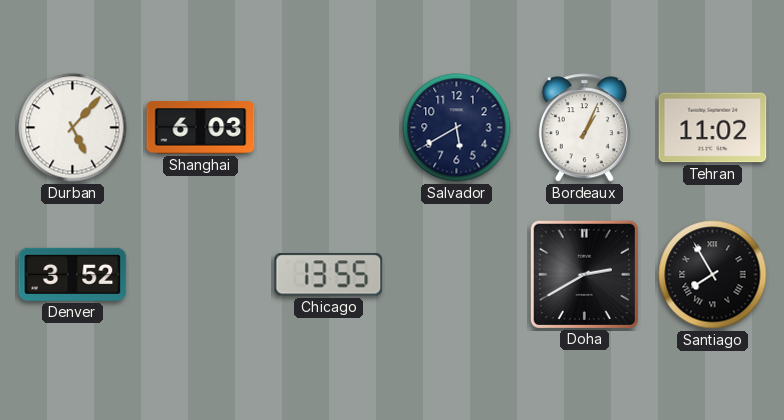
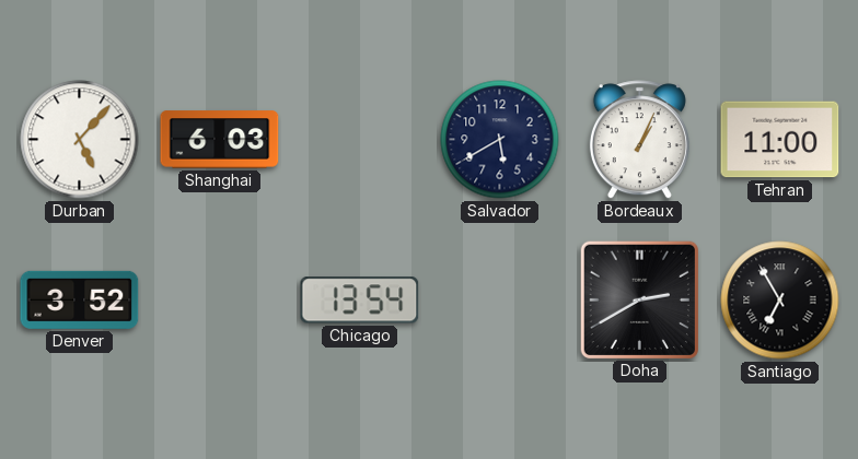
Tehran: 11:02 -> 11:00
Chicago: 13:55 -> 13:54
Santiago: 7:55 -> 6:55
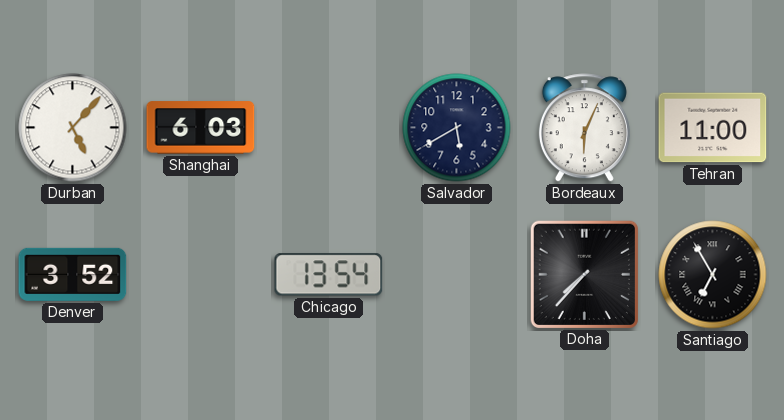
Bordeaux: 1:04 -> 6:04
Doha: 2:40 -> 7:37
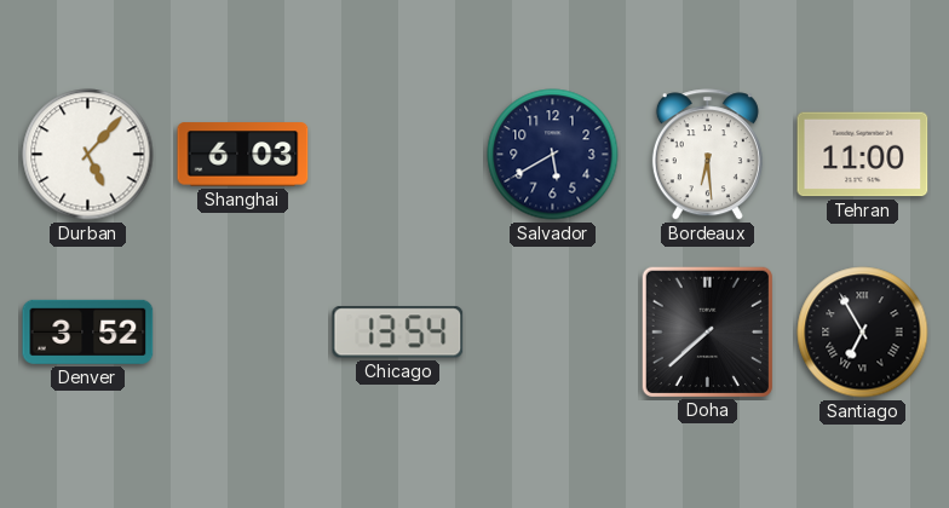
Bordeaux: 6:04 -> 6:29
Doha: 7:37 -> 7:38
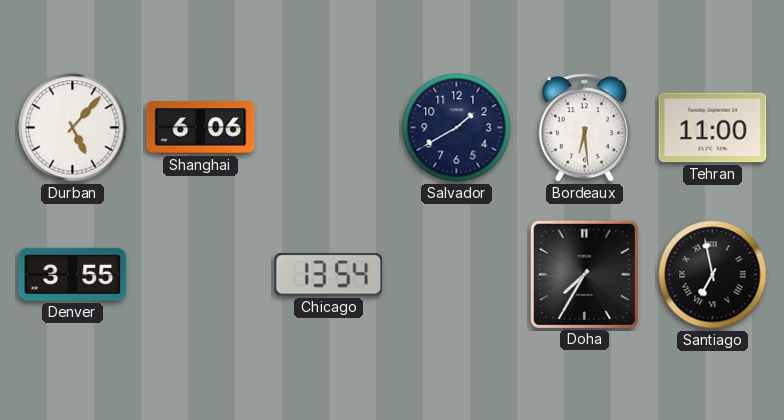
Shanghai: 6:03 -> 6:06
Salvador: 5:40 -> 1:40
Denver: 3:52 -> 3:55
Doha: 7:38 -> 7:35
Santiago: 6:55 -> 6:58
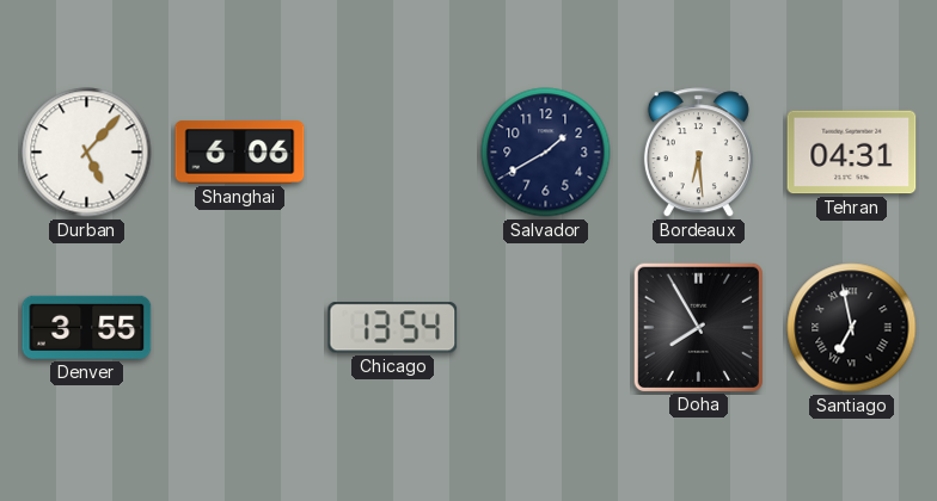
Tehran: 11:00 -> 04:31
Doha: 7:35 -> 7:55
